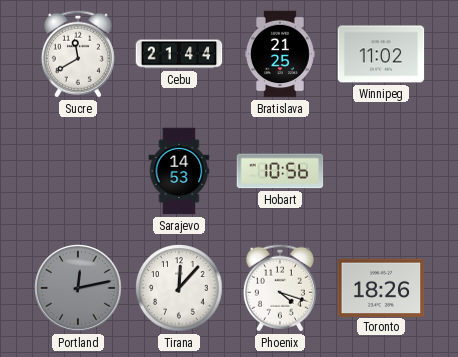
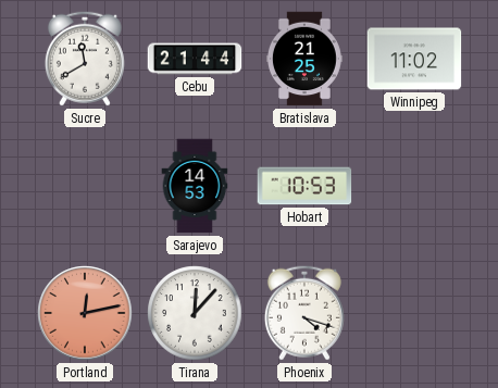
Hobart: 10:56 -> 10:53
Portland dial: grey -> salmon
Toronto: 18:26 -> none
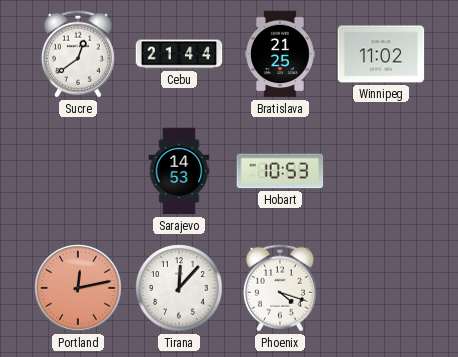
Sucre: 11:40 -> 12:39
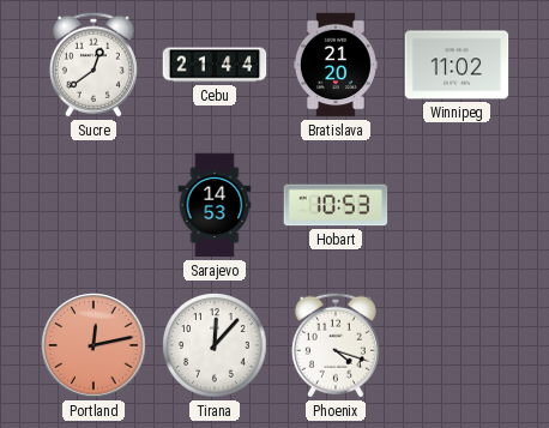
Bratislava: 21:25 -> 21:20
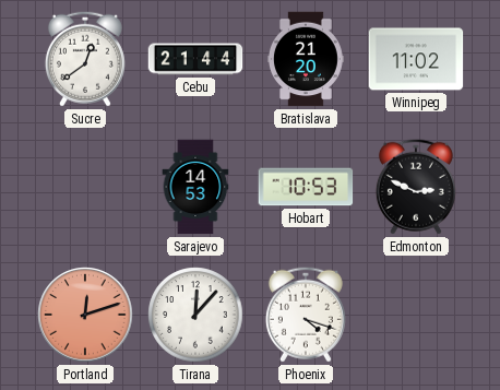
Edmonton: none -> 2:49
Portland: 12:13 -> 12:12
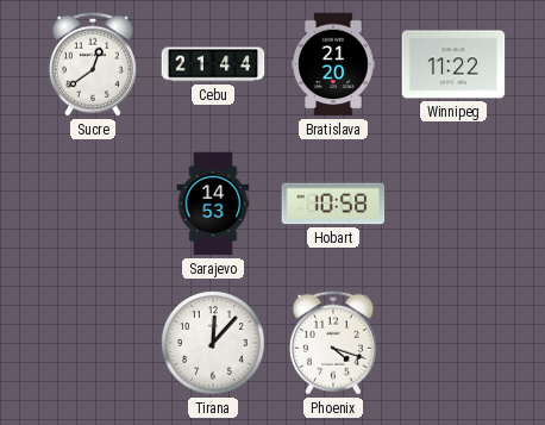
Winnipeg: 11:02 -> 11:22
Hobart: 10:53 -> 10:58
Edmonton: 2:49 -> none
Portland: 12:12 -> none
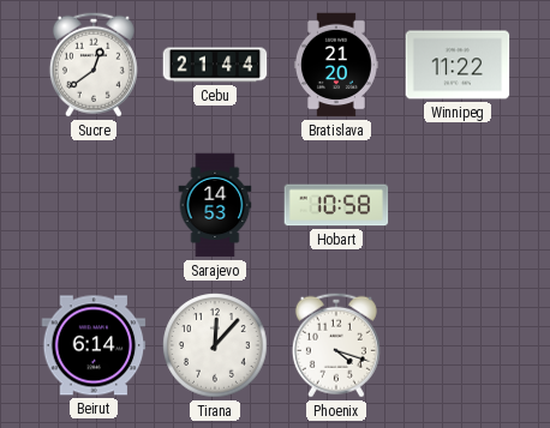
Beirut: none -> 6:14
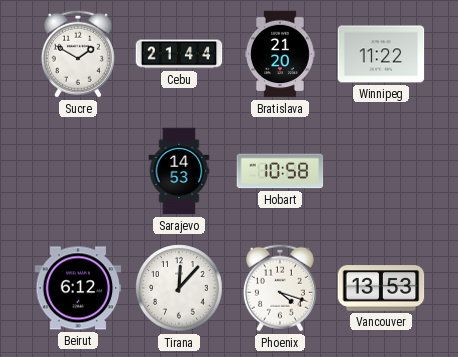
Sucre: 12:39 -> 1:50
Beirut: 6:14 -> 6:12
Vancouver: none -> 13:53
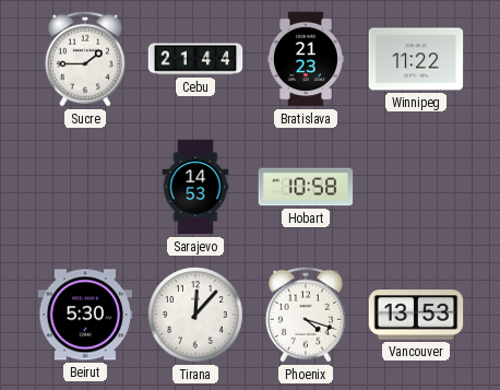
Sucre: 1:50 -> 1:45
Bratislava: 21:20 -> 21:23
Beirut: 6:12 -> 5:30
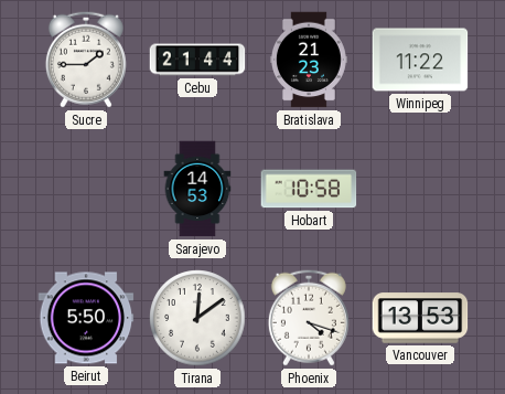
Beirut: 5:30 -> 5:50
Tirana: 12:07 -> 12:09
